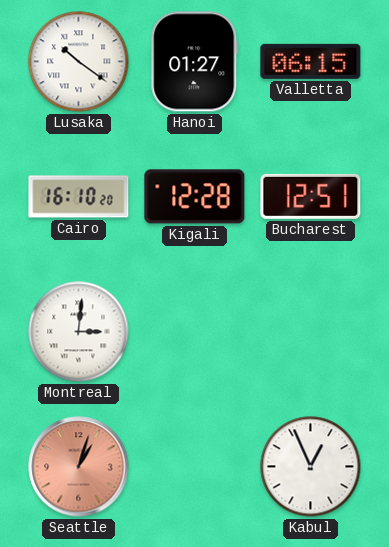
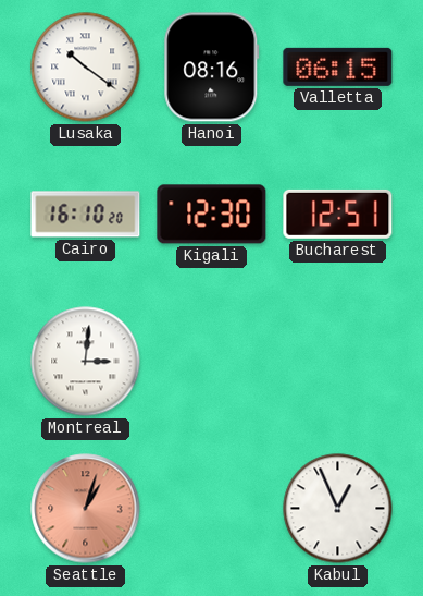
Hanoi: 01:27 -> 08:16
Kigali: 12:28 -> 12:30
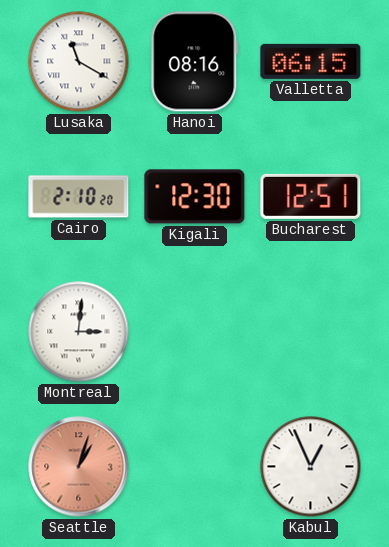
Lusaka: 10:21 -> 11:20
Cairo: 16:10 -> 2:10
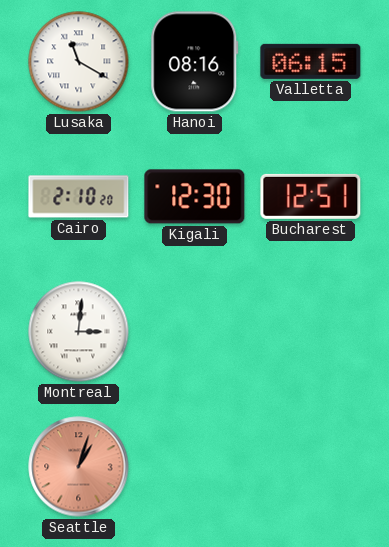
Kabul: 12:56 -> none
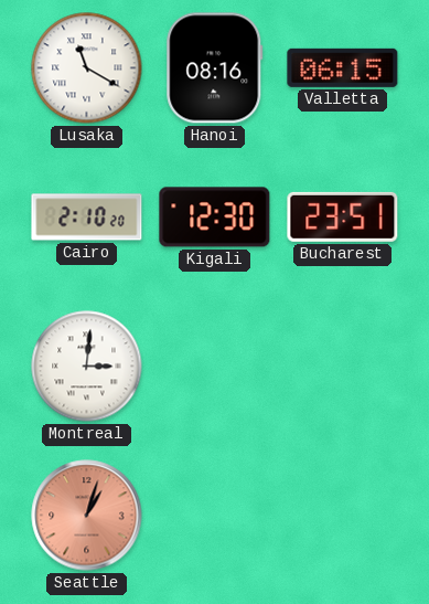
Bucharest: 12:51 -> 23:51
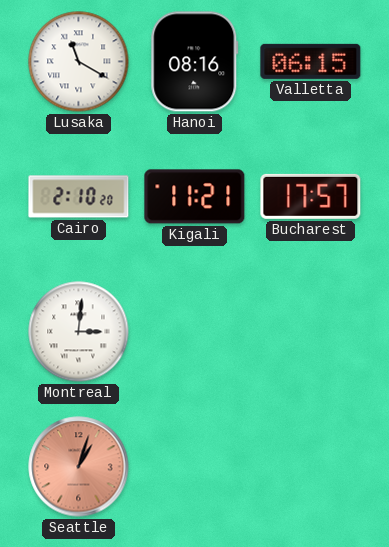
Kigali: 12:30 -> 11:21
Bucharest: 23:51 -> 17:57
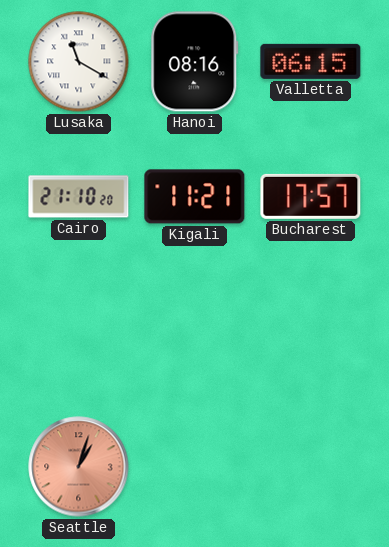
Cairo: 2:10 -> 21:10
Montreal: 3:01 -> none
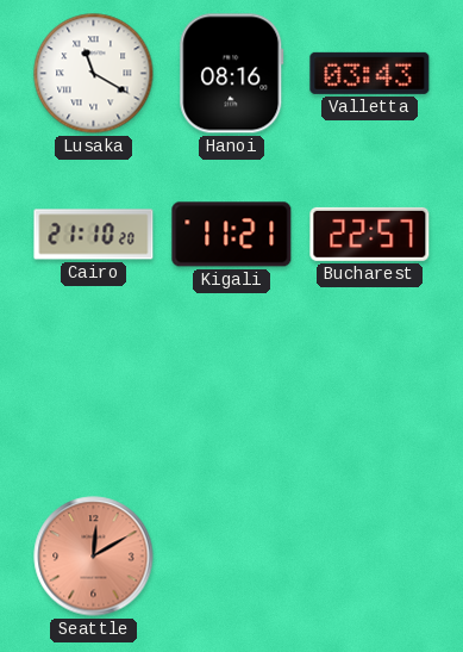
Valletta: 06:15 -> 03:43
Bucharest: 17:57 -> 22:57
Seattle: 1:03 -> 12:10
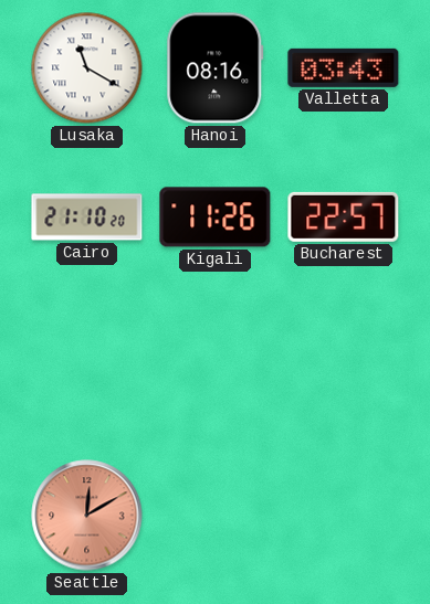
Kigali: 11:21 -> 11:26
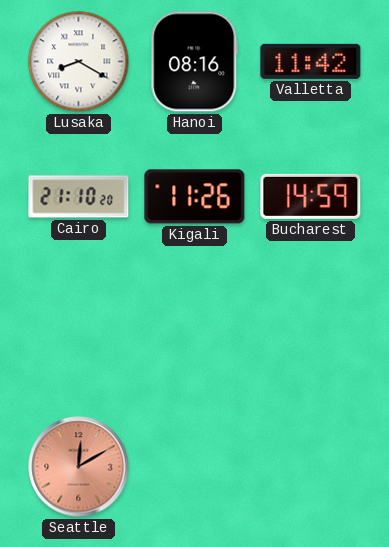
Lusaka: 11:20 -> 8:20
Valletta: 03:43 -> 11:42
Bucharest: 22:57 -> 14:59
